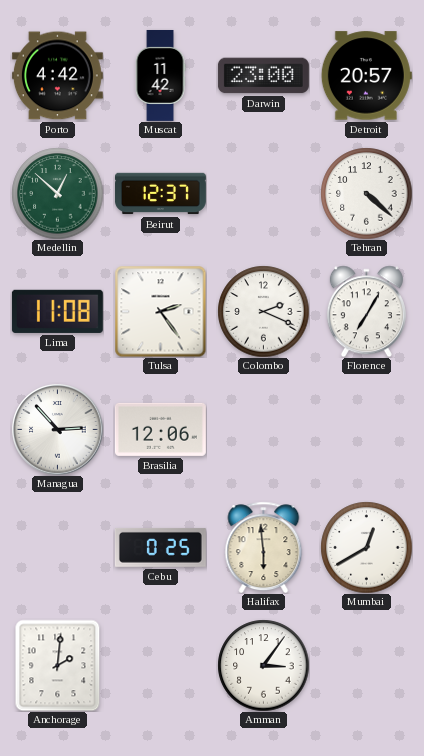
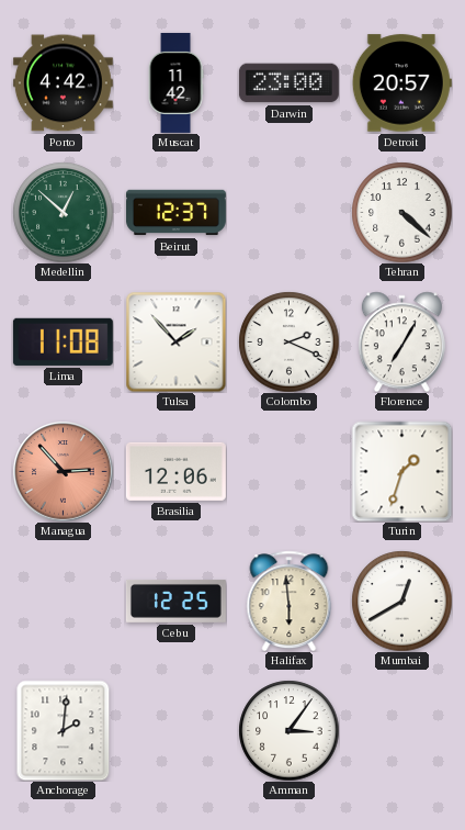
Tulsa: 2:24 -> 1:53
Managua dial: white -> salmon
Turin: none -> 1:33
Cebu: 0:25 -> 12:25
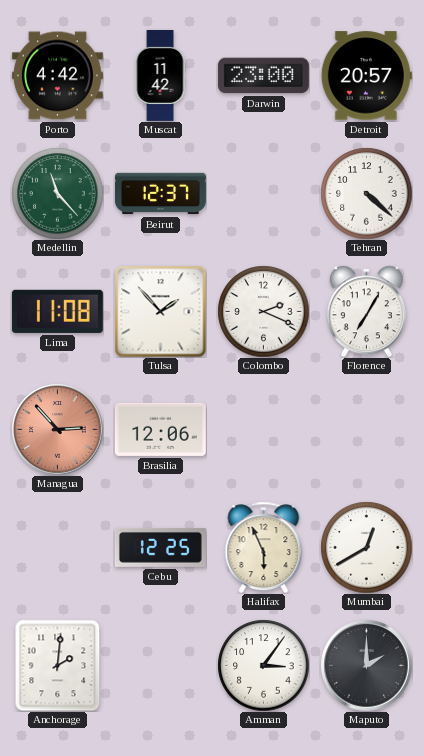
Medellin: 12:52 -> 11:23
Turin: 1:33 -> none
Halifax: 5:59 -> 5:56
Maputo: none -> 2:00
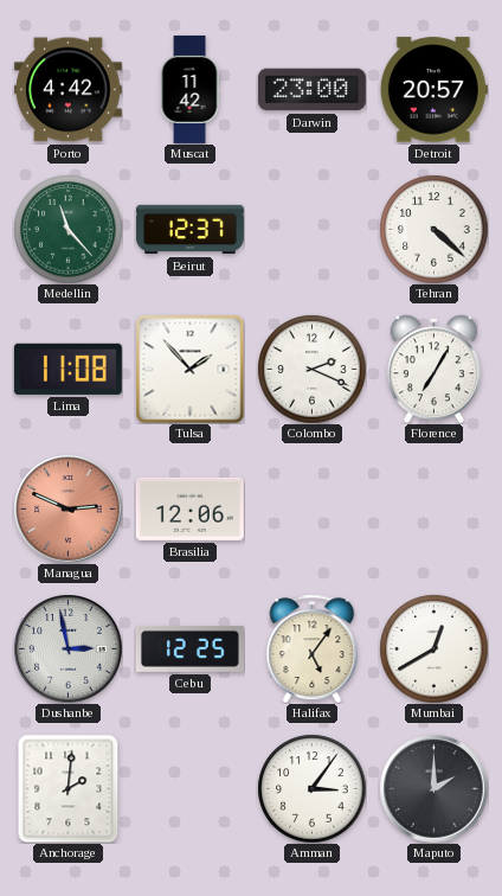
Managua: 2:53 -> 2:49
Dushanbe: none -> 2:58
Halifax: 5:56 -> 5:06
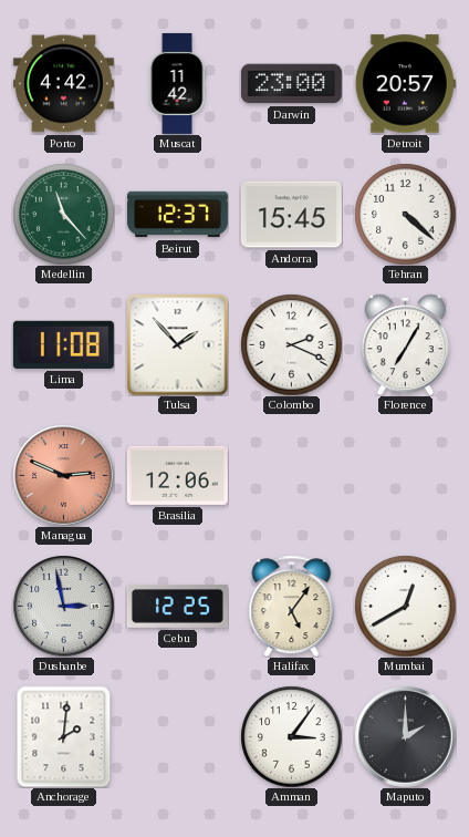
Andorra: none -> 15:45
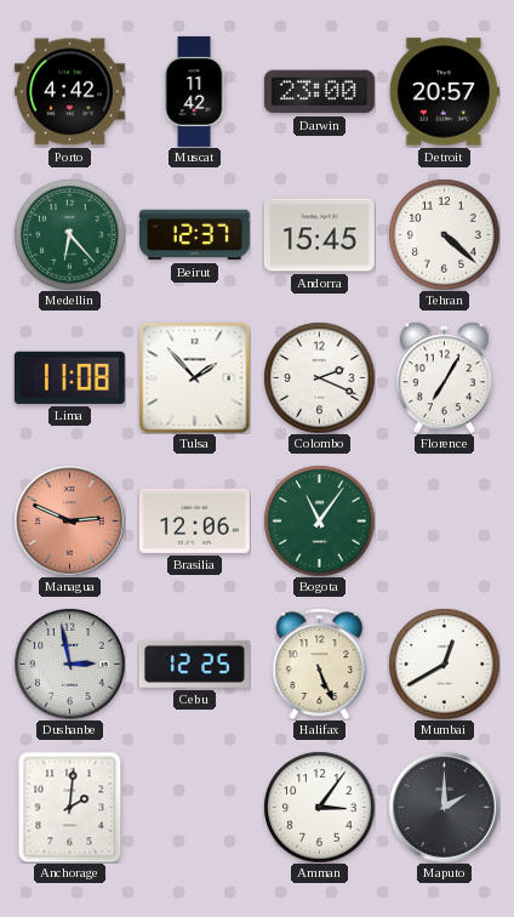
Medellin: 11:23 -> 6:23
Bogota: none -> 11:06
Halifax: 5:06 -> 5:26
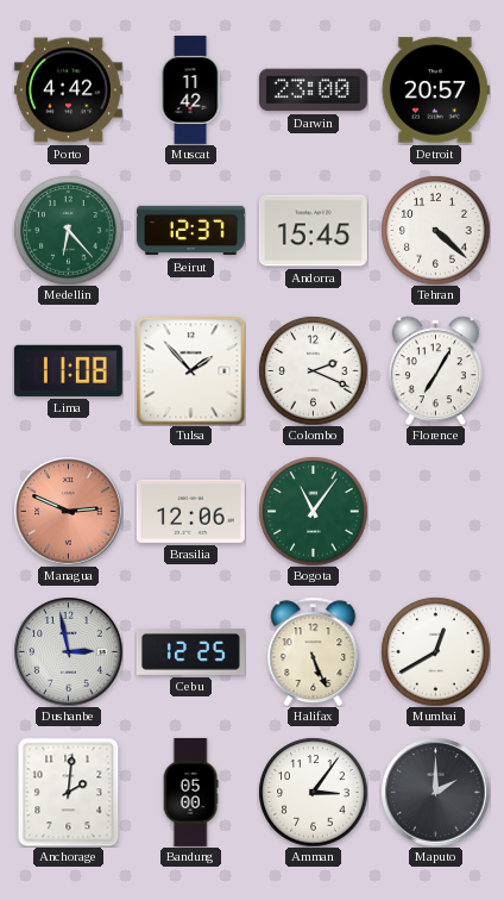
Bandung: none -> 05:00
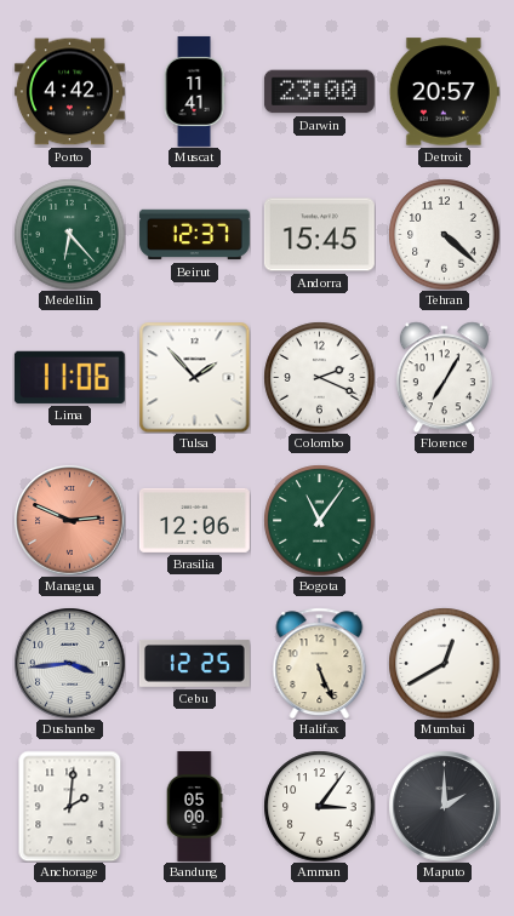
Muscat: 11:42 -> 11:41
Lima: 11:08 -> 11:06
Dushanbe: 2:58 -> 3:44
